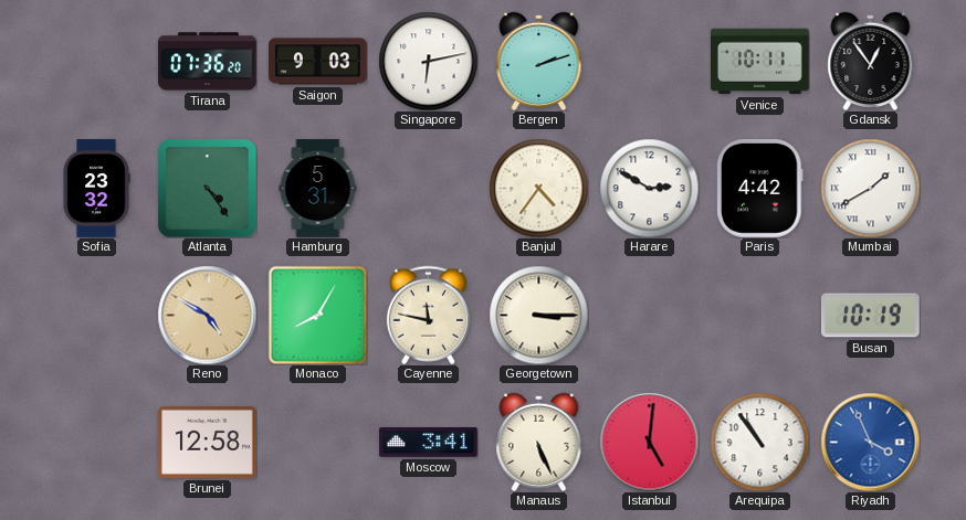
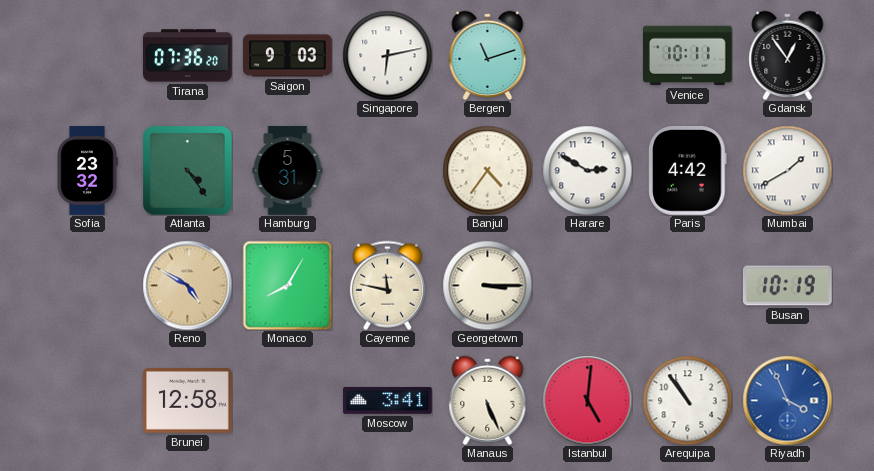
Bergen: 2:12 -> 11:12
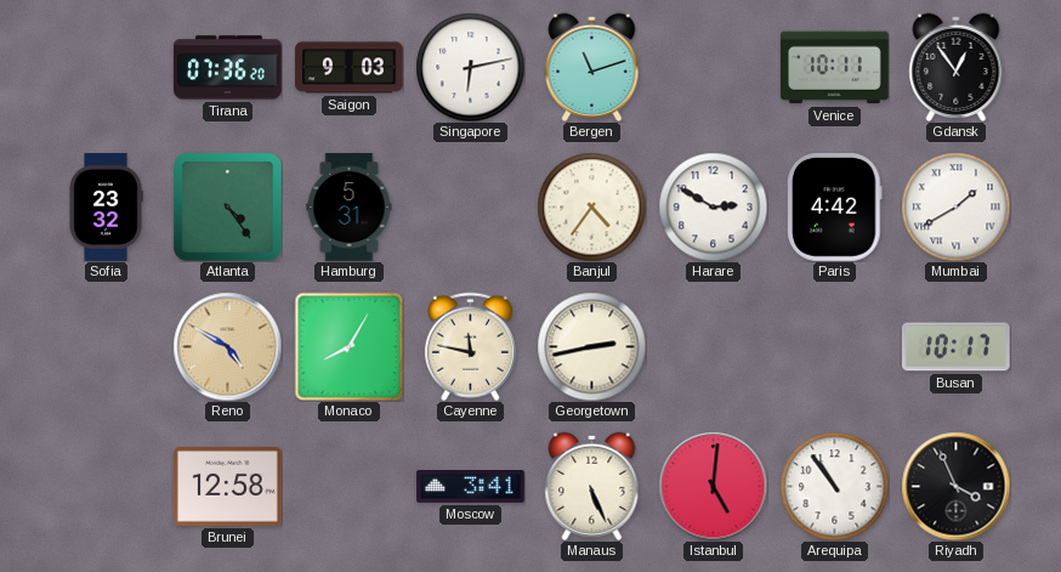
Georgetown: 3:15 -> 2:43
Busan: 10:19 -> 10:17
Riyadh dial: blue -> black
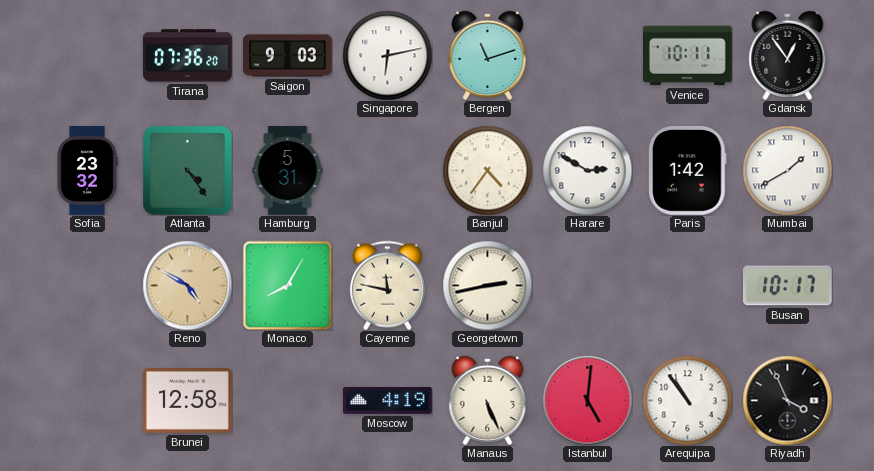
Paris: 4:42 -> 1:42
Moscow: 3:41 -> 4:19
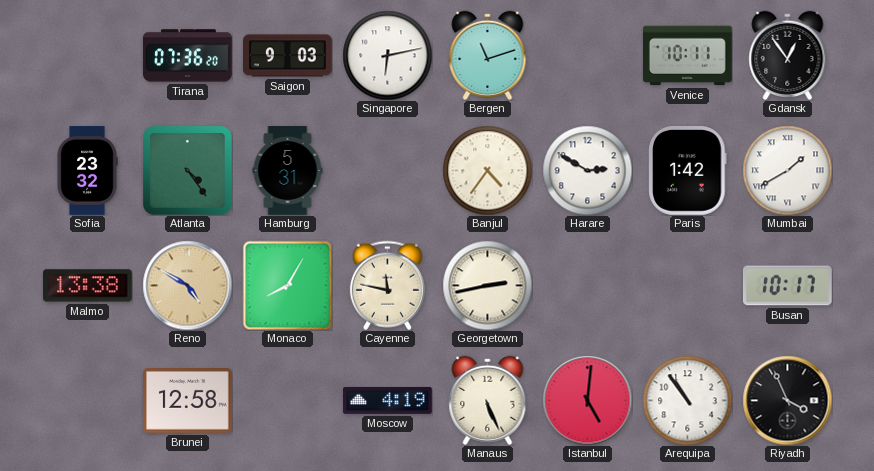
Malmo: none -> 13:38
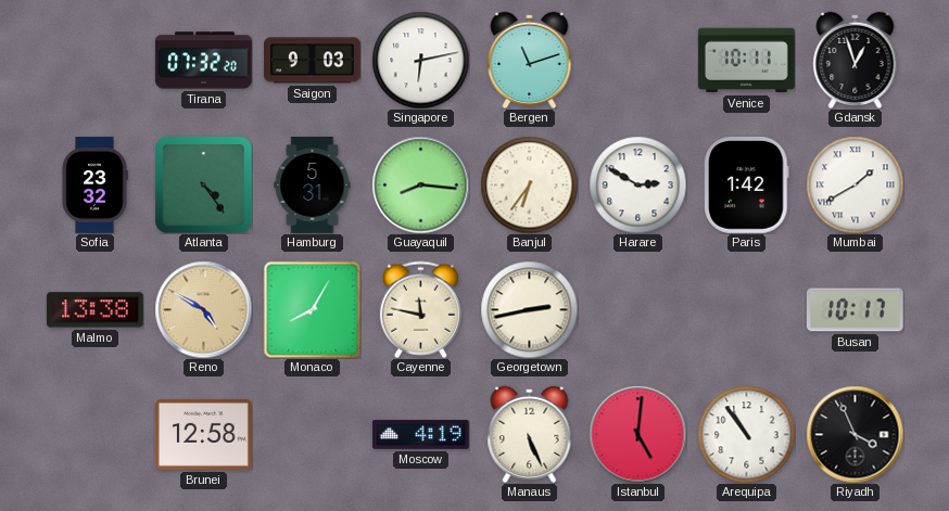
Tirana: 07:36 -> 07:32
Gdansk: 12:54 -> 12:57
Guayaquil: none -> 8:16
Banjul: 4:36 -> 6:36
